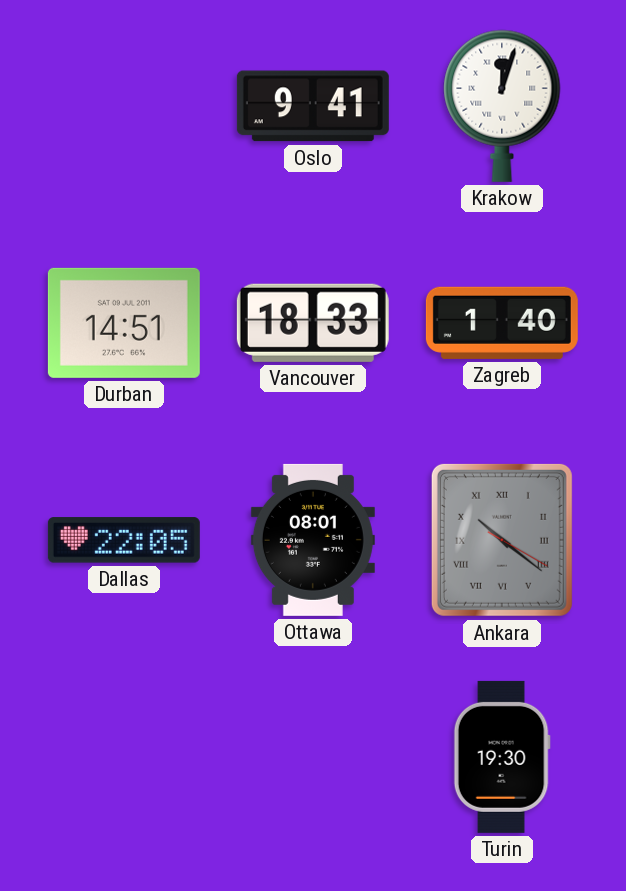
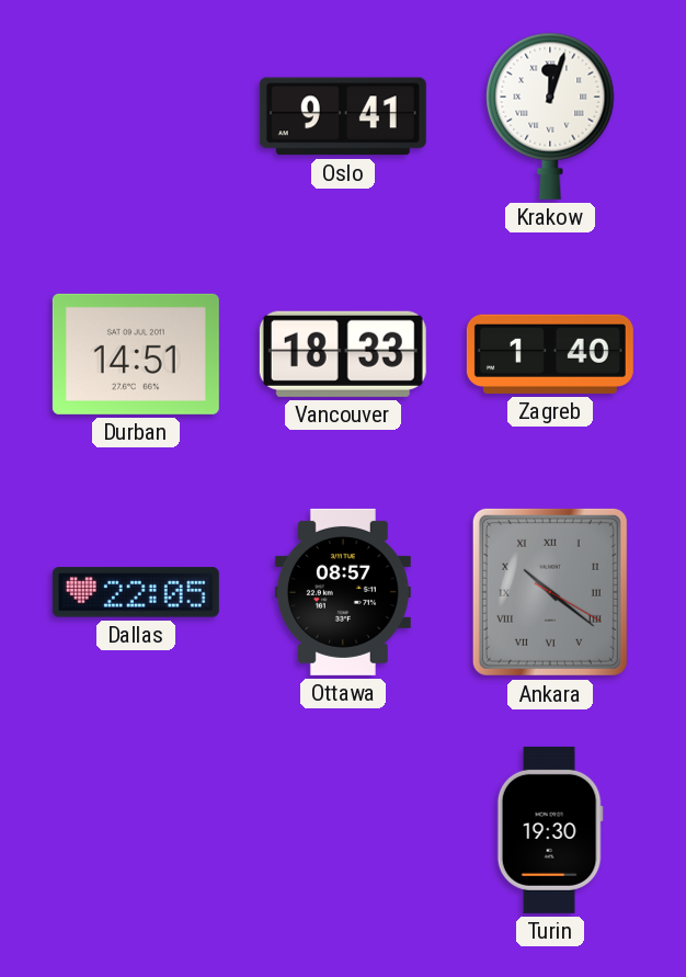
Ottawa: 08:01 -> 08:57
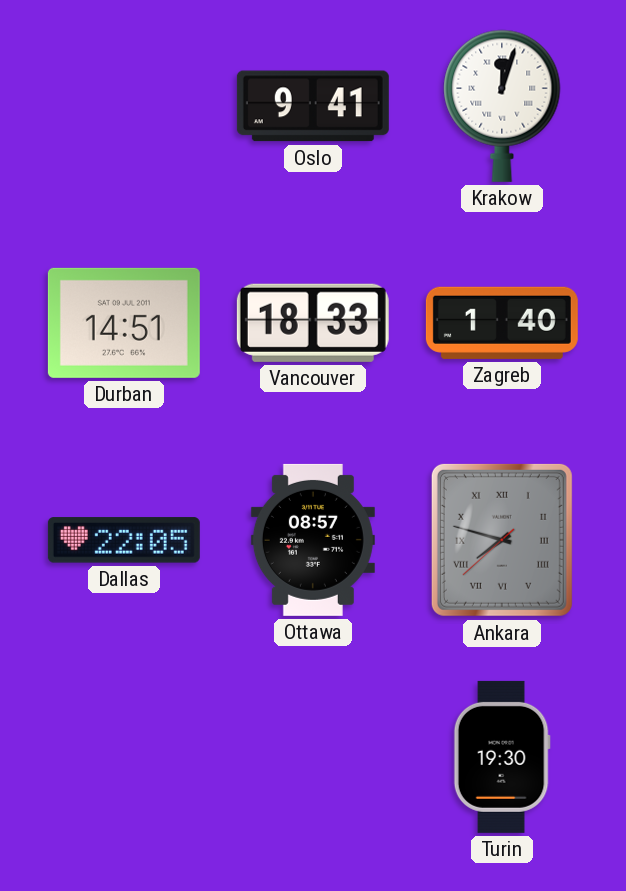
Ankara: 10:21 -> 7:47
